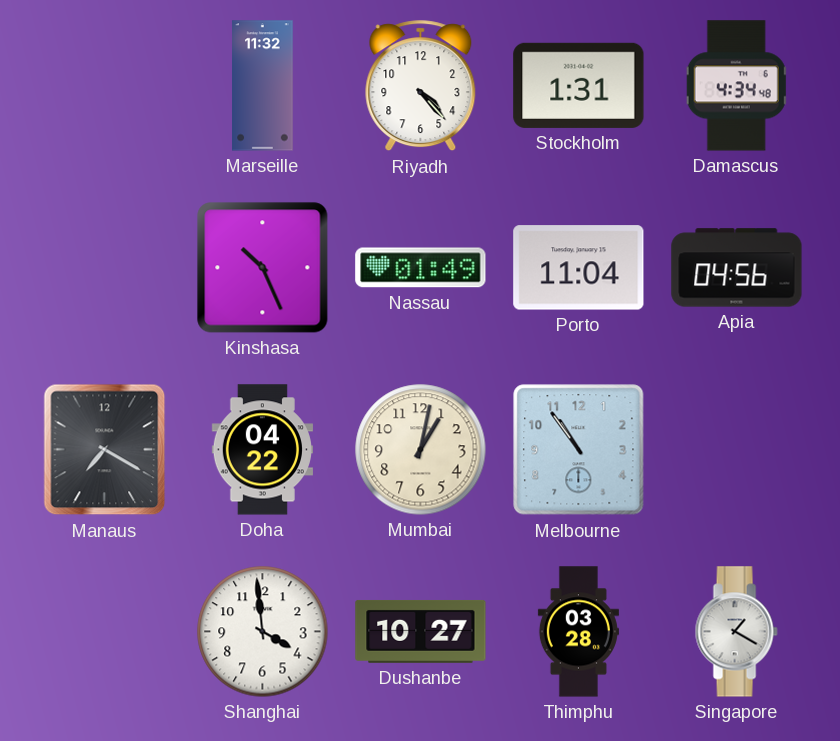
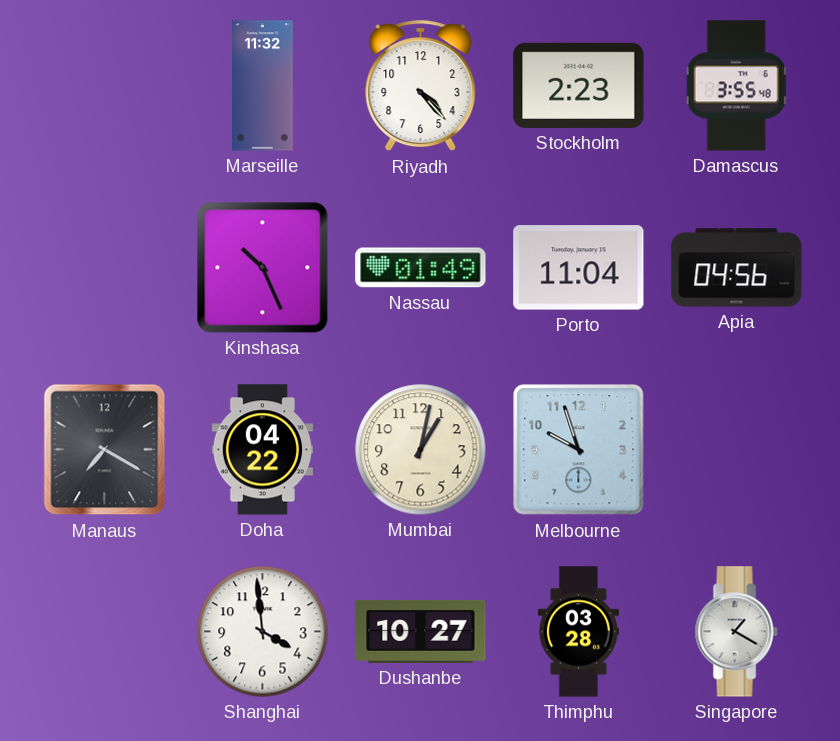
Stockholm: 1:31 -> 2:23
Damascus: 4:34 -> 3:55
Melbourne: 10:54 -> 9:57
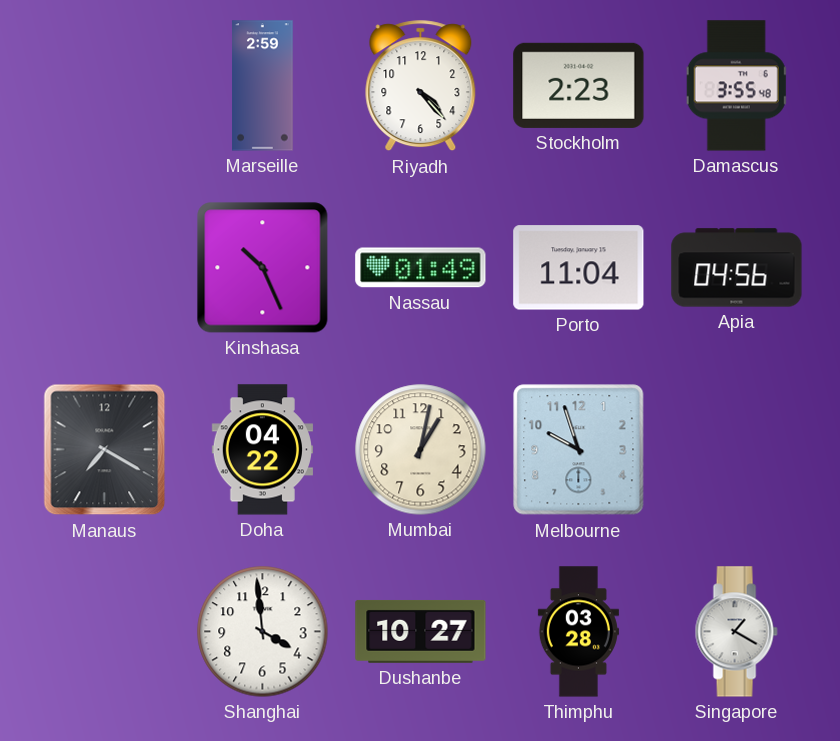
Marseille: 11:32 -> 2:59
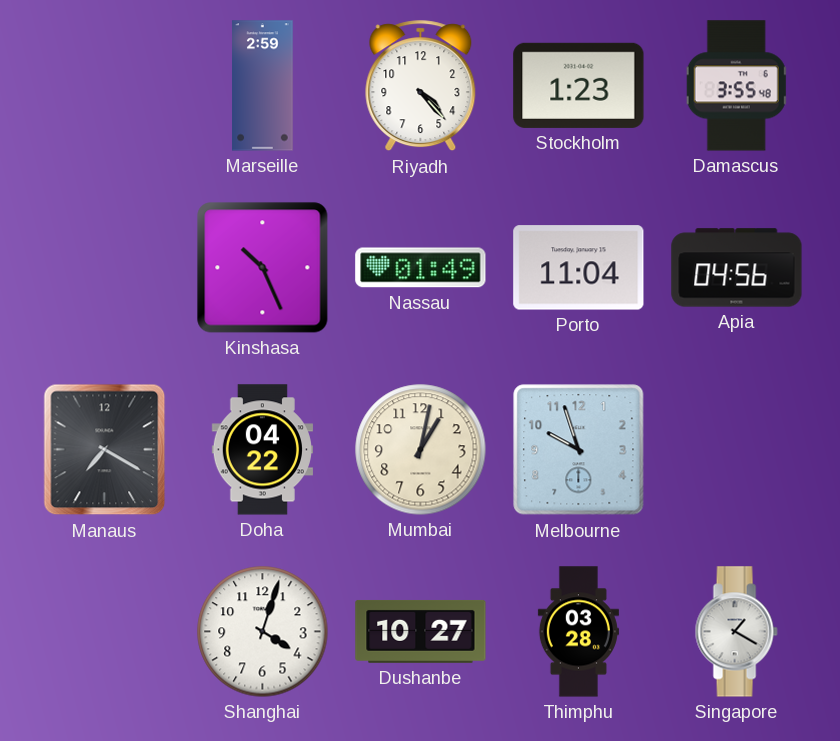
Stockholm: 2:23 -> 1:23
Shanghai: 3:59 -> 4:03
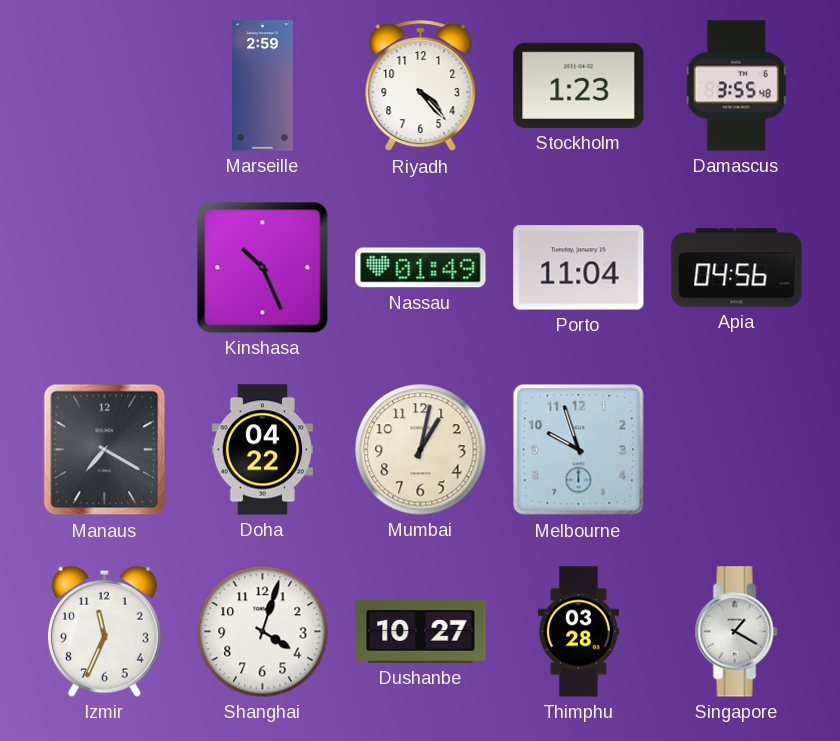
Izmir: none -> 11:34
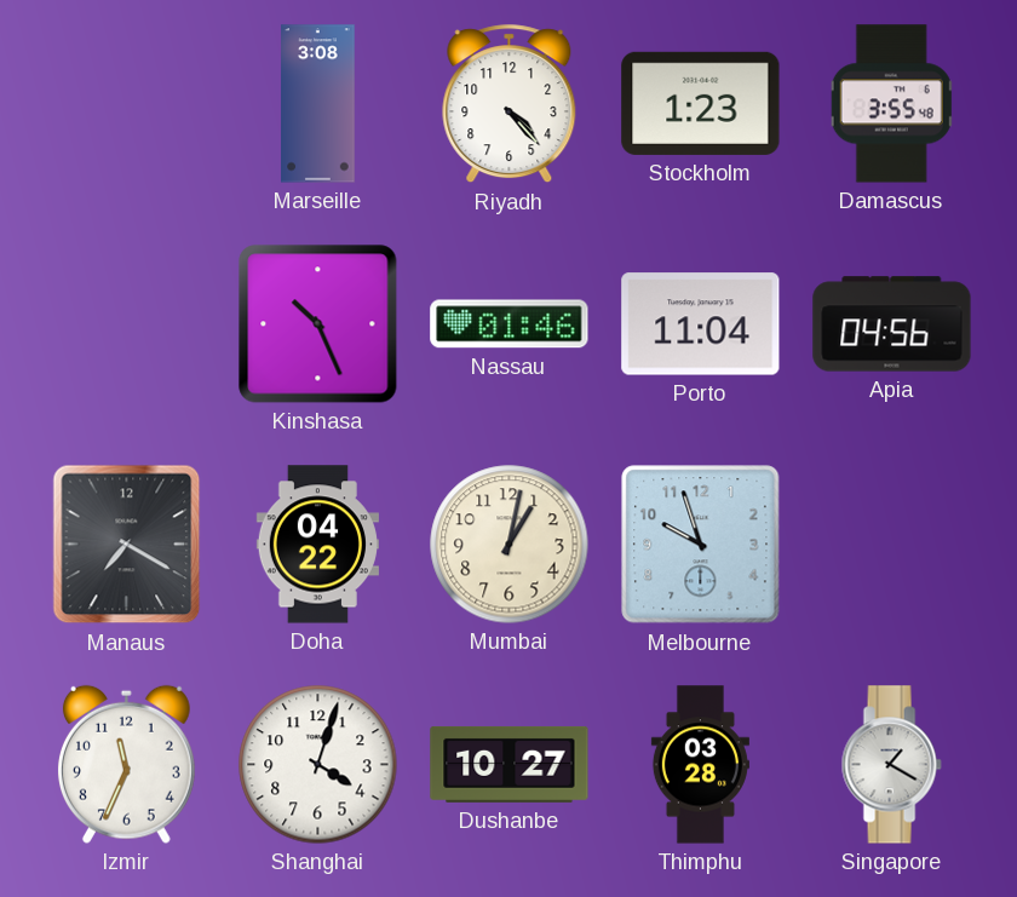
Marseille: 2:59 -> 3:08
Nassau: 01:49 -> 01:46
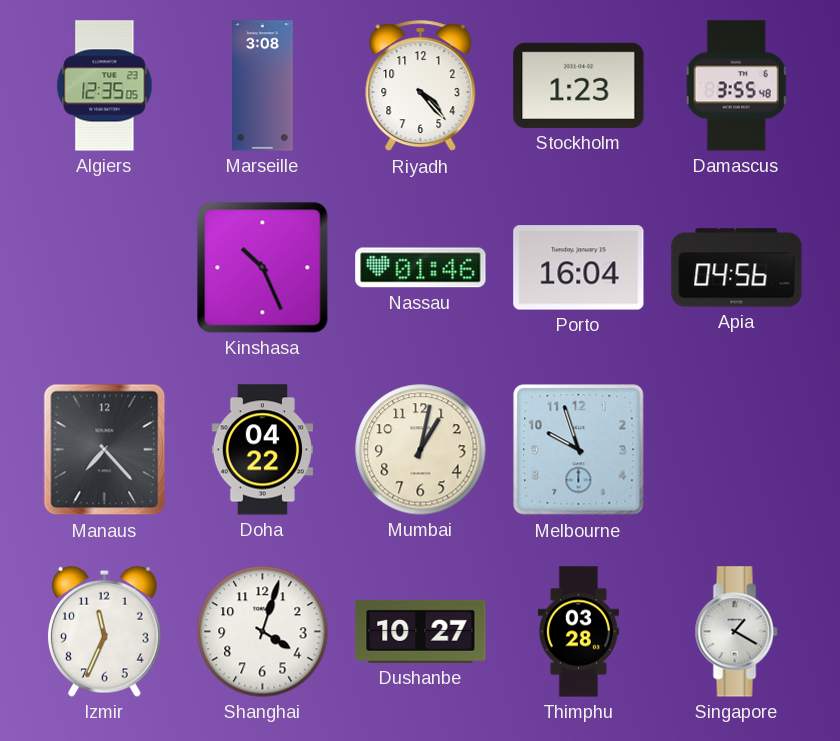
Algiers: none -> 12:35
Porto: 11:04 -> 16:04
Manaus: 7:20 -> 7:23
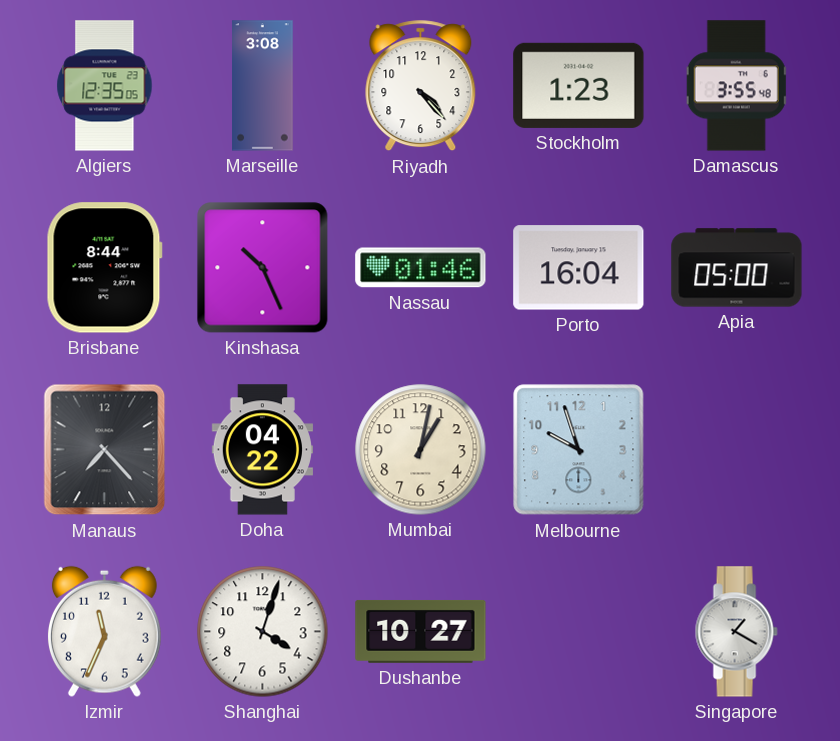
Brisbane: none -> 8:44
Apia: 04:56 -> 05:00
Thimphu: 03:28 -> none
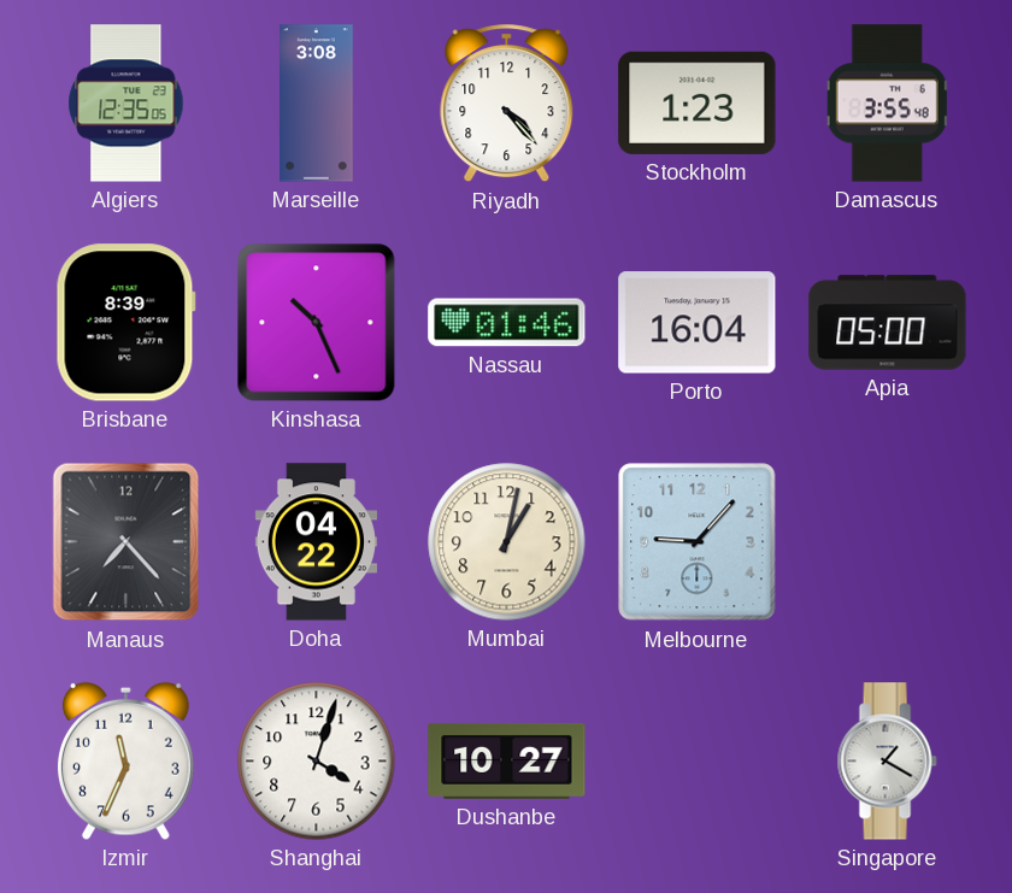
Brisbane: 8:44 -> 8:39
Melbourne: 9:57 -> 9:07
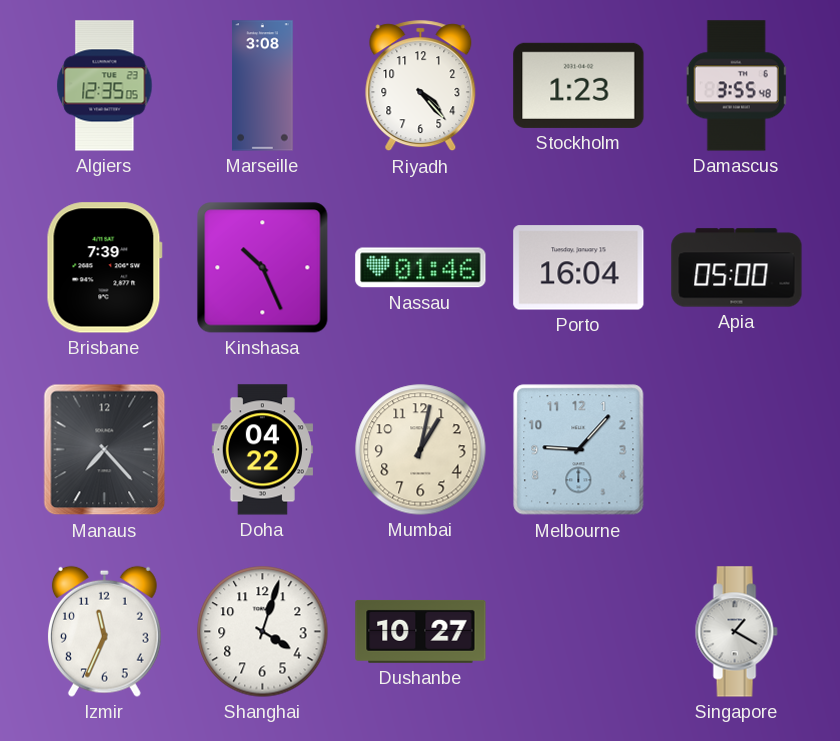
Brisbane: 8:39 -> 7:39
